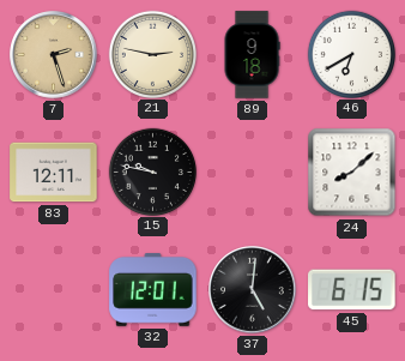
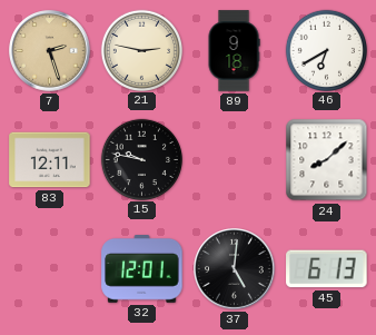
45: 6:15 -> 6:13
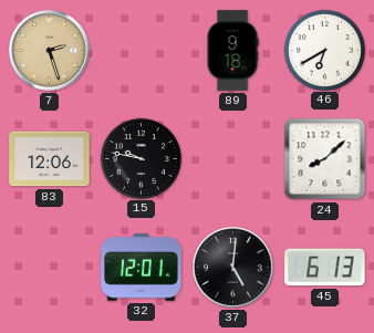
21: 2:47 -> none
83: 12:11 -> 12:06
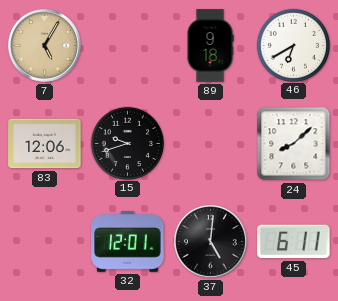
7: 2:27 -> 5:05
15: 9:47 -> 9:42
45: 6:13 -> 6:11
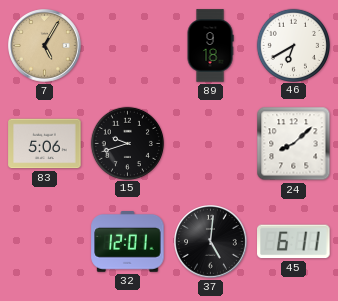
83: 12:06 -> 5:06
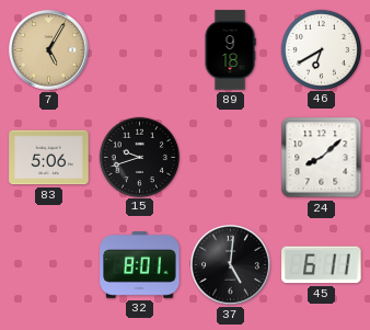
32: 12:01 -> 8:01
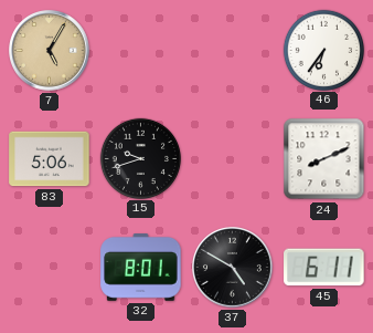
89: 9:18 -> none
46: 6:40 -> 6:36
24: 8:08 -> 8:11
37: 5:01 -> 4:50
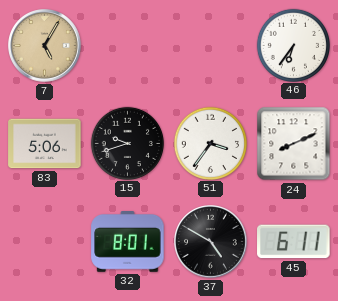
51: none -> 3:36
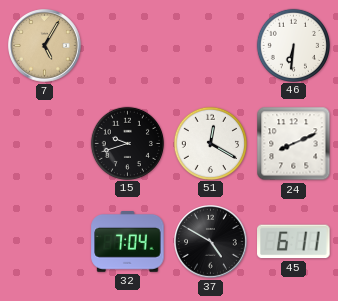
46: 6:36 -> 6:31
83: 5:06 -> none
51: 3:36 -> 12:20
32: 8:01 -> 7:04
